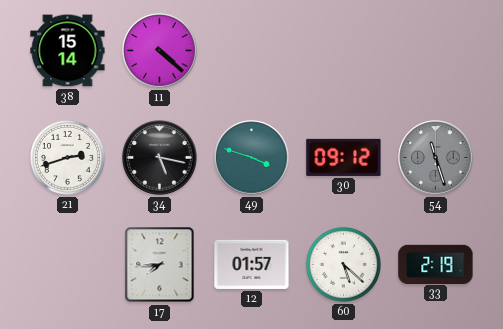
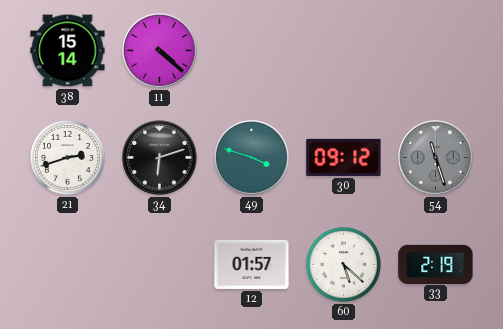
34: 5:17 -> 6:12
17: 7:44 -> none
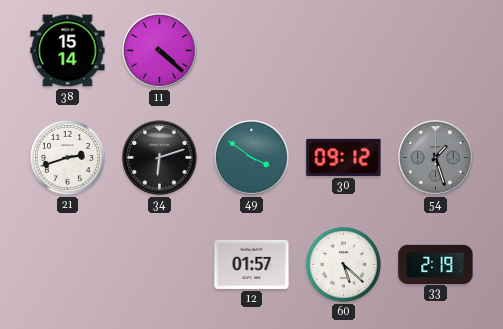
49: 3:48 -> 3:51
54: 11:27 -> 1:27
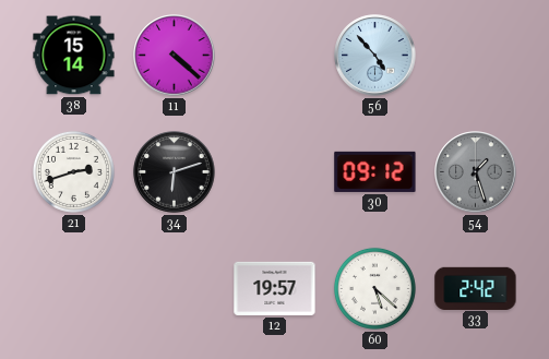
56: none -> 4:53
49: 3:51 -> none
12: 01:57 -> 19:57
33: 2:19 -> 2:42
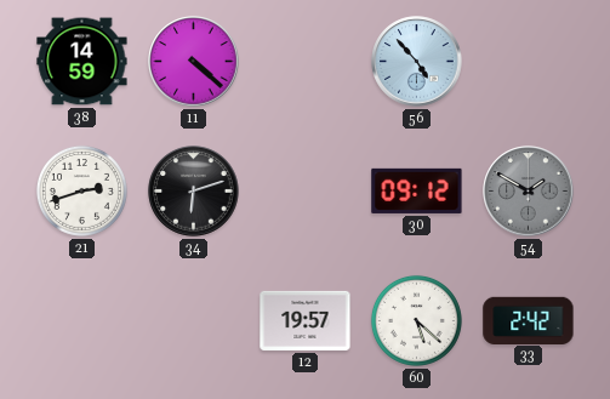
38: 15:14 -> 14:59
54: 1:27 -> 1:50
